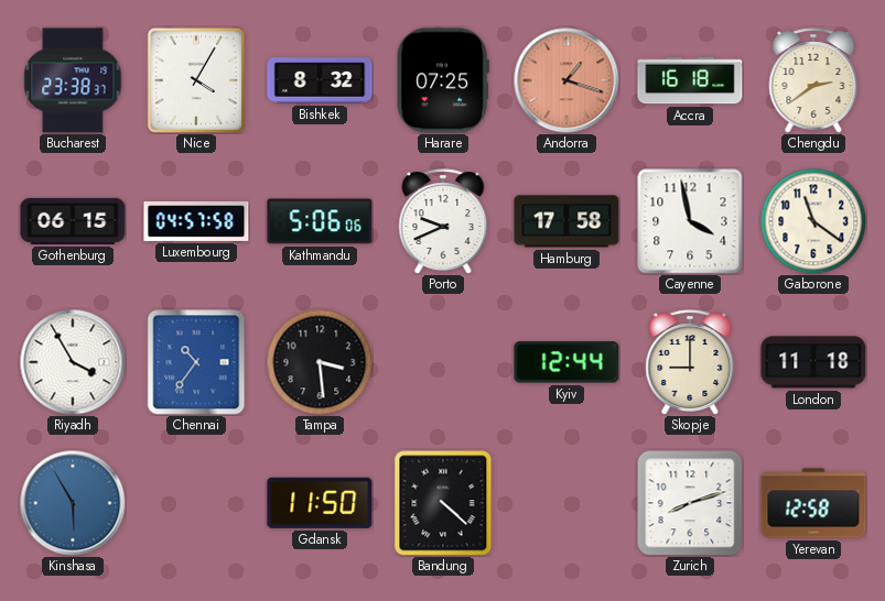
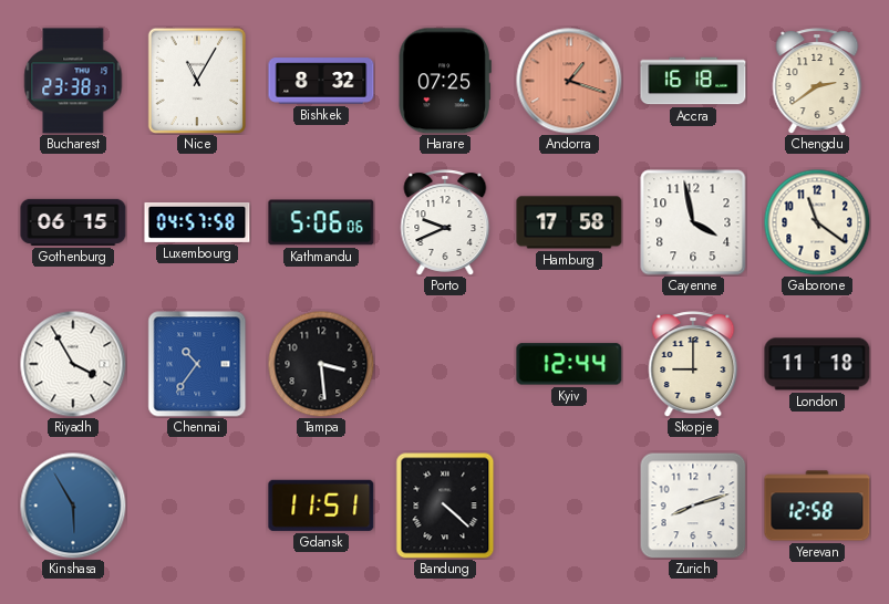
Nice: 4:05 -> 11:05
Gdansk: 11:50 -> 11:51
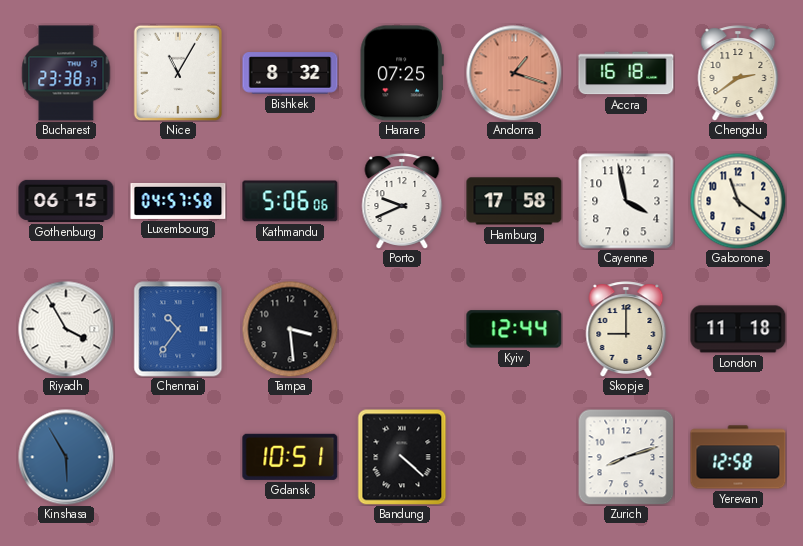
Gdansk: 11:51 -> 10:51
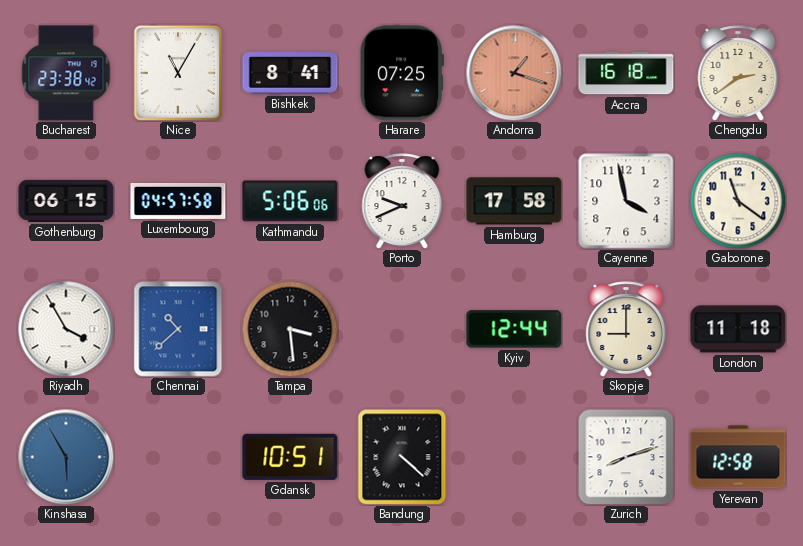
Bucharest: 23:38:37 -> 23:38:42
Bishkek: 8:32 -> 8:41
Chennai: 10:36 -> 10:38
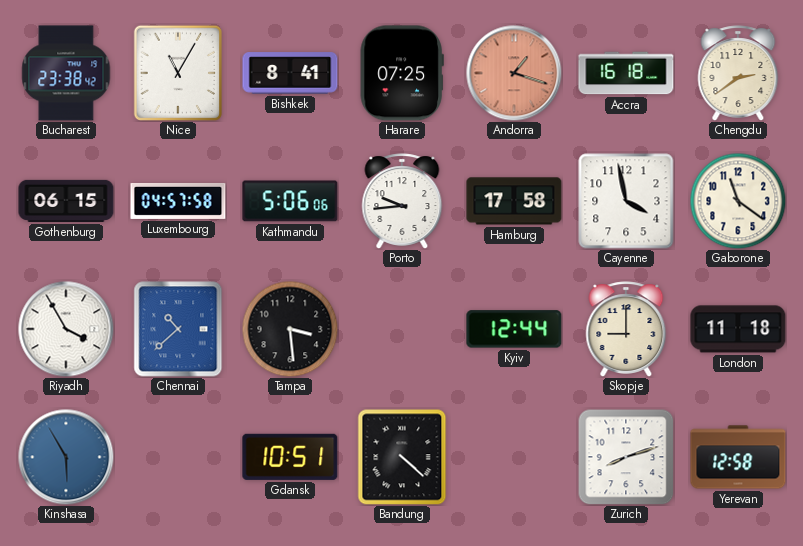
Porto: 9:41 -> 9:44
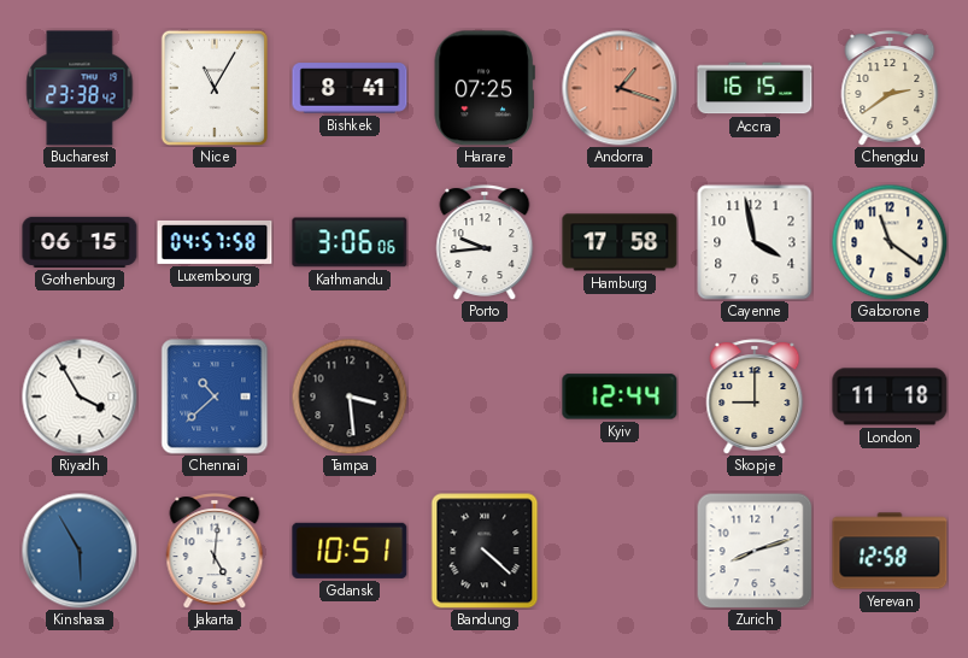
Accra: 16:18 -> 16:15
Kathmandu: 5:06 -> 3:06
Jakarta: none -> 5:01
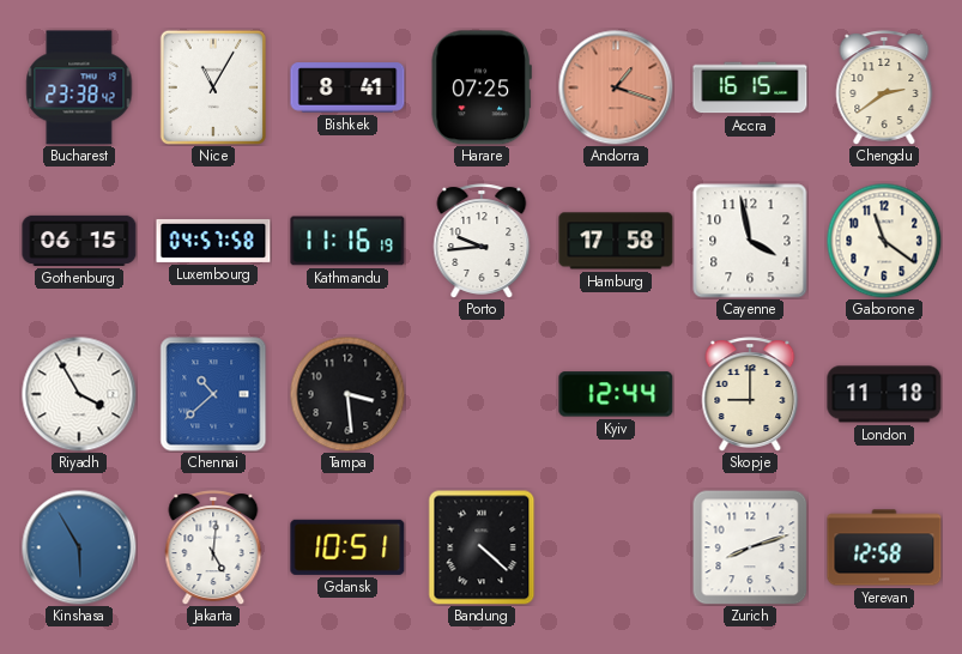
Kathmandu: 3:06 -> 11:16
